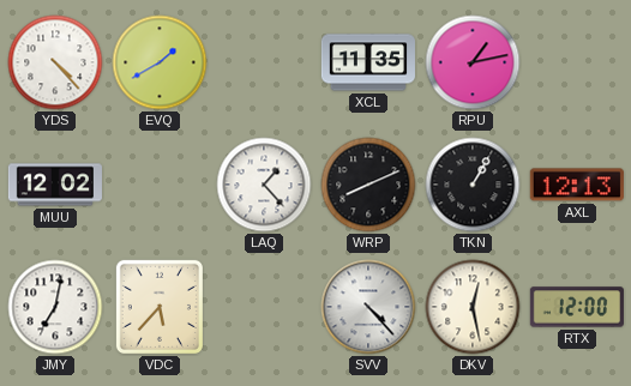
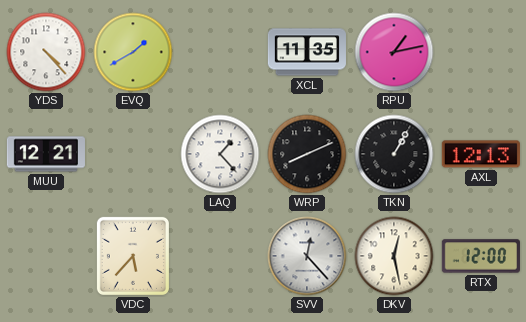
MUU: 12:02 -> 12:21
JMY: 7:02 -> none
SVV: 4:23 -> 12:23
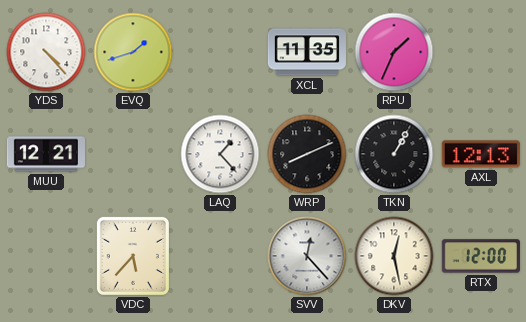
EVQ: 1:40 -> 1:42
RPU: 1:13 -> 1:34
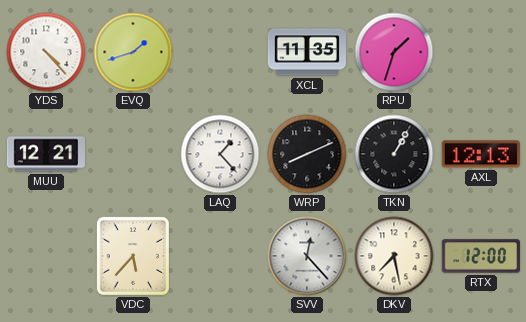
RPU: 1:34 -> 1:33
DKV: 12:28 -> 7:28
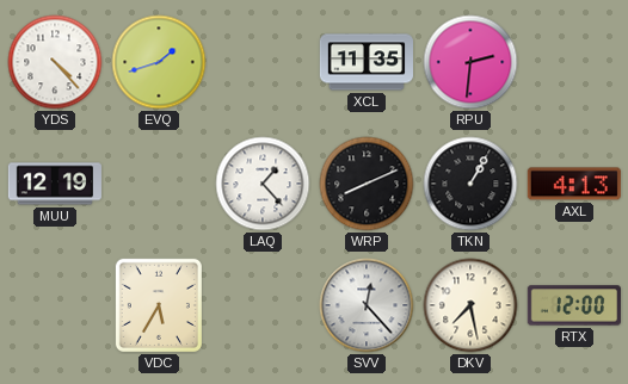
RPU: 1:33 -> 2:31
MUU: 12:21 -> 12:19
AXL: 12:13 -> 4:13
VDC: 5:37 -> 5:35
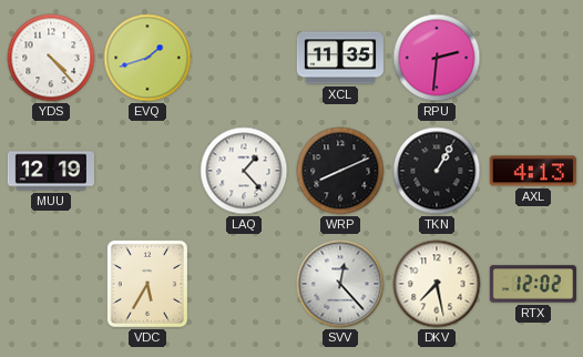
RTX: 12:00 -> 12:02
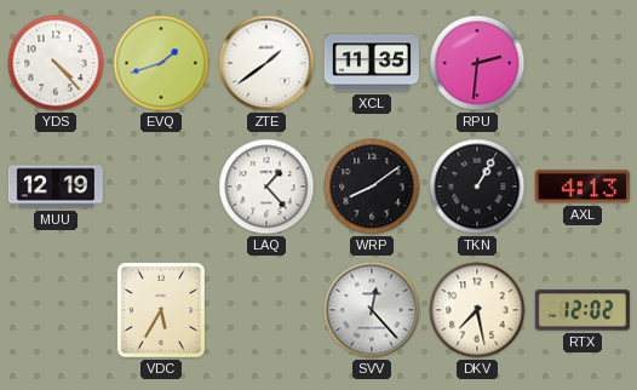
ZTE: none -> 1:39
WRP: 8:11 -> 8:09
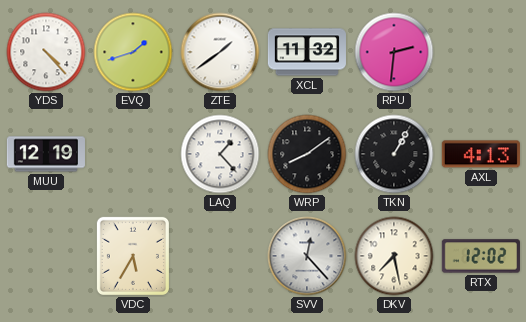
XCL: 11:35 -> 11:32
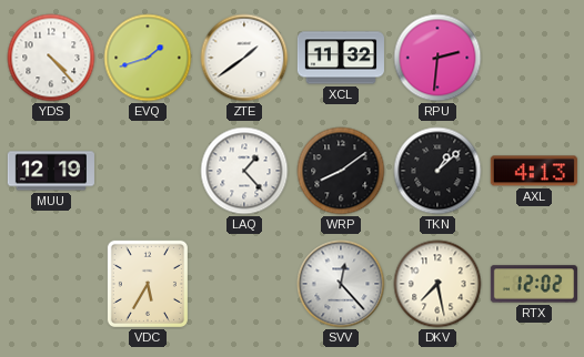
TKN: 1:05 -> 1:08
